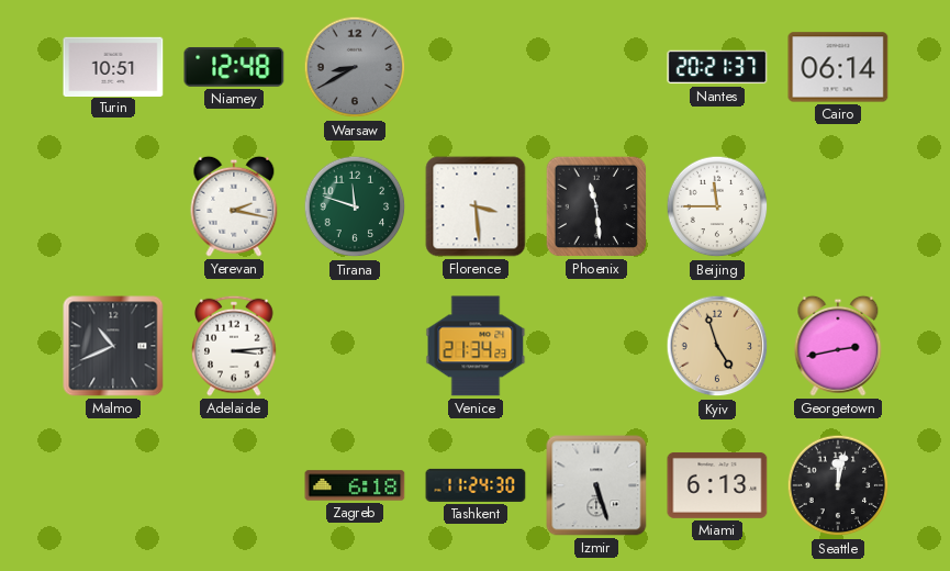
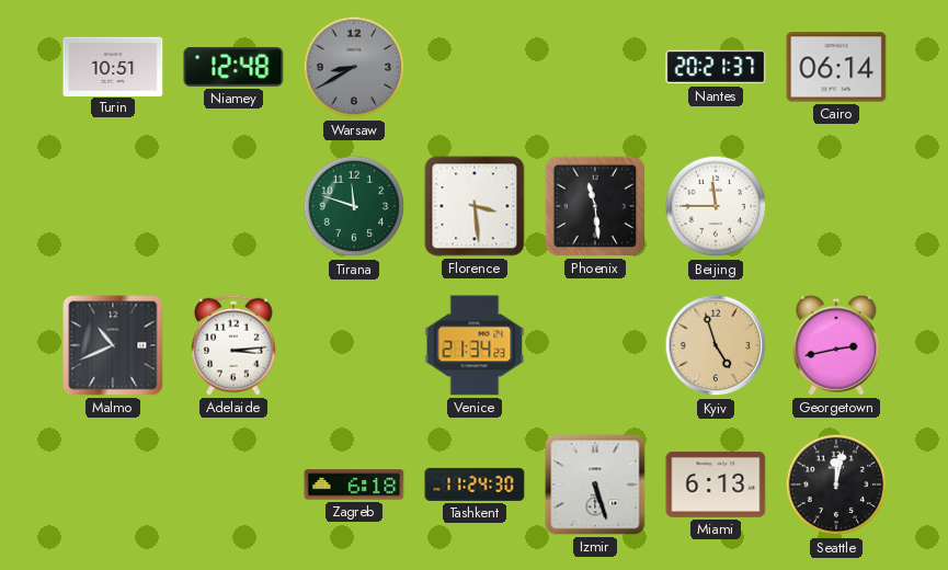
Yerevan: 2:17 -> none
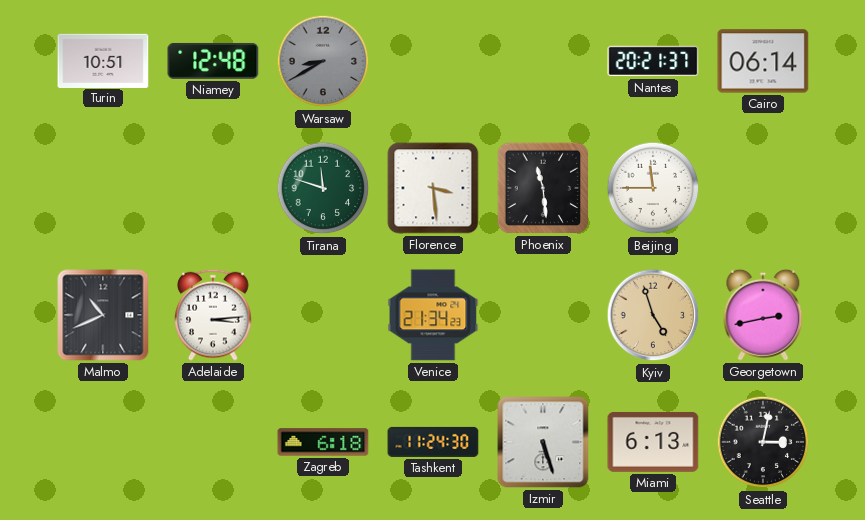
Seattle: 12:02 -> 3:02
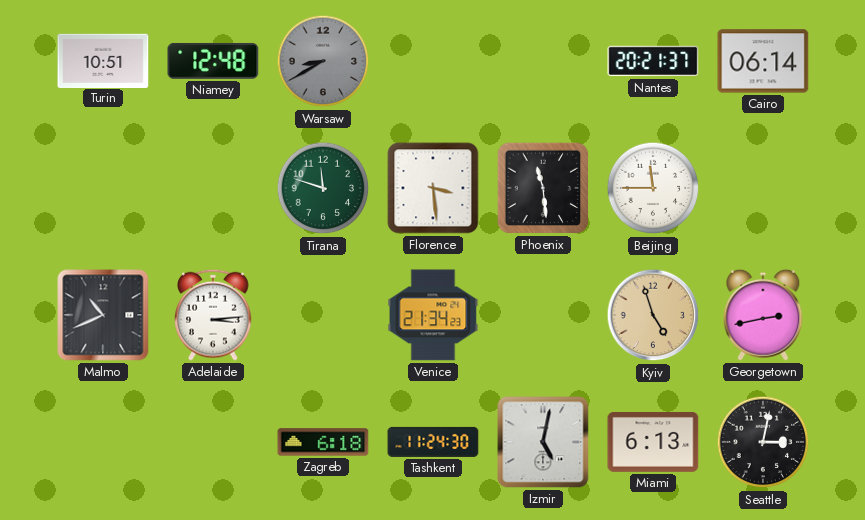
Izmir: 5:27 -> 5:02
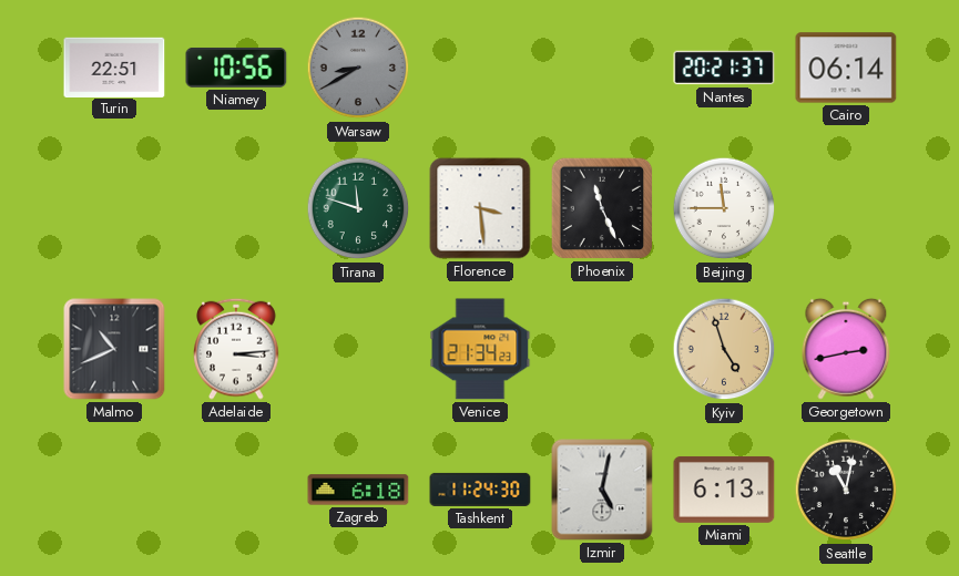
Turin: 10:51 -> 22:51
Niamey: 12:48 -> 10:56
Phoenix: 11:29 -> 11:26
Seattle: 3:02 -> 11:02
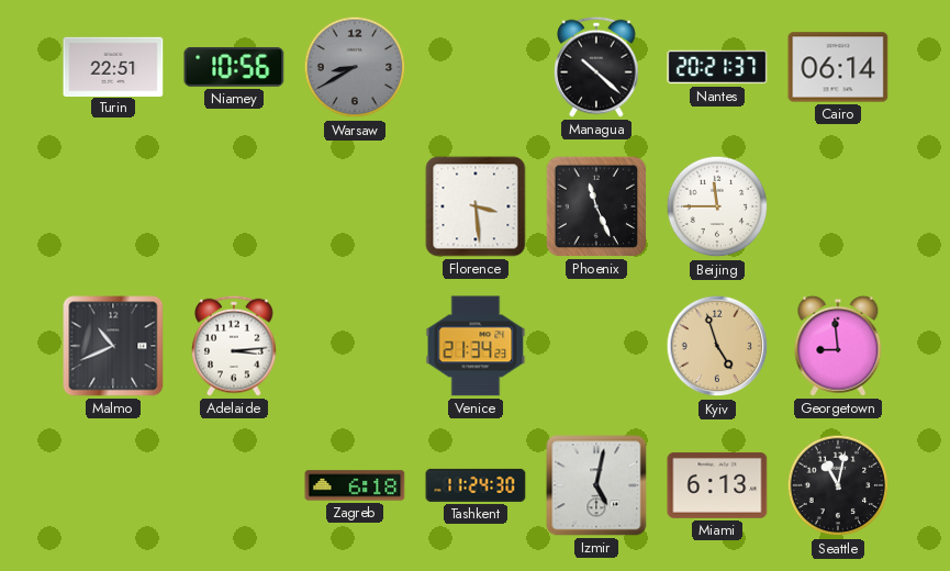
Managua: none -> 10:22
Tirana: 11:48 -> none
Georgetown: 2:43 -> 8:59
